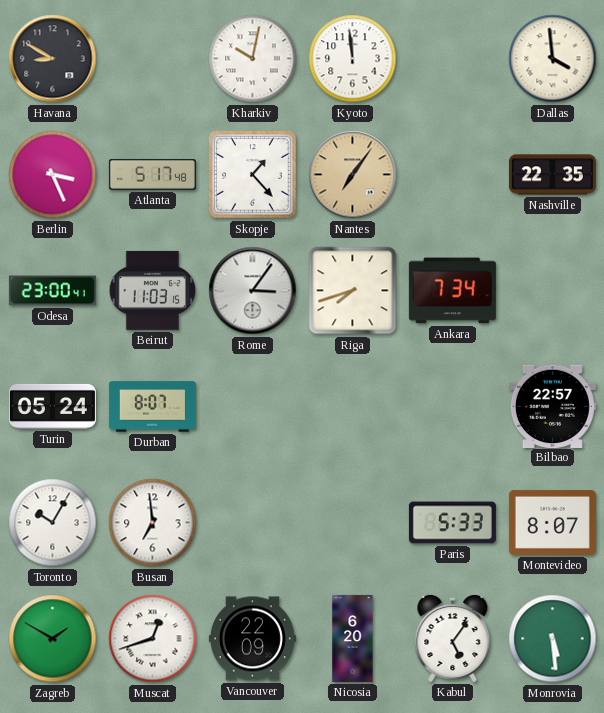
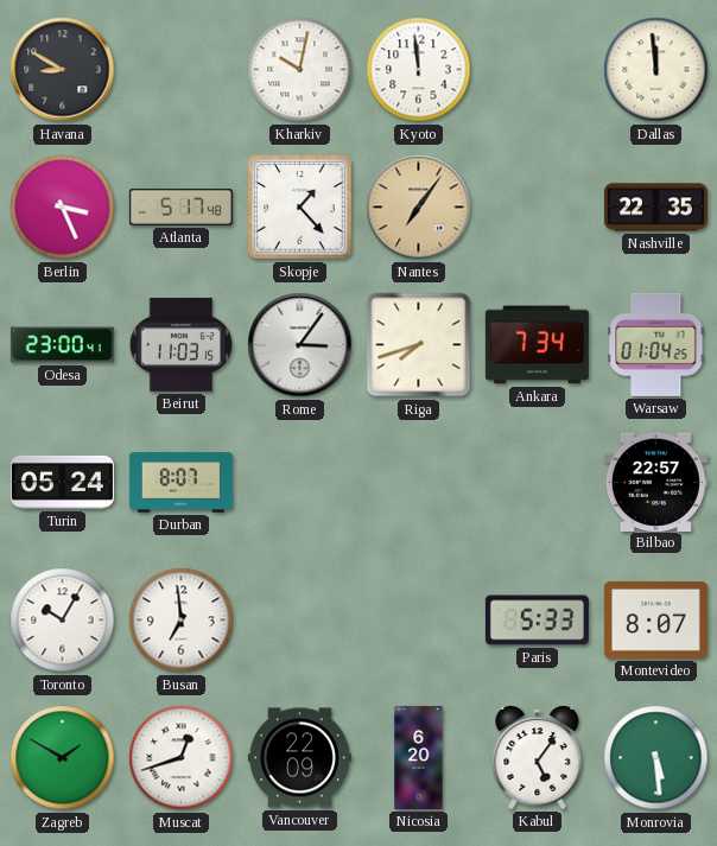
Dallas: 3:59 -> 11:59
Warsaw: none -> 01:04
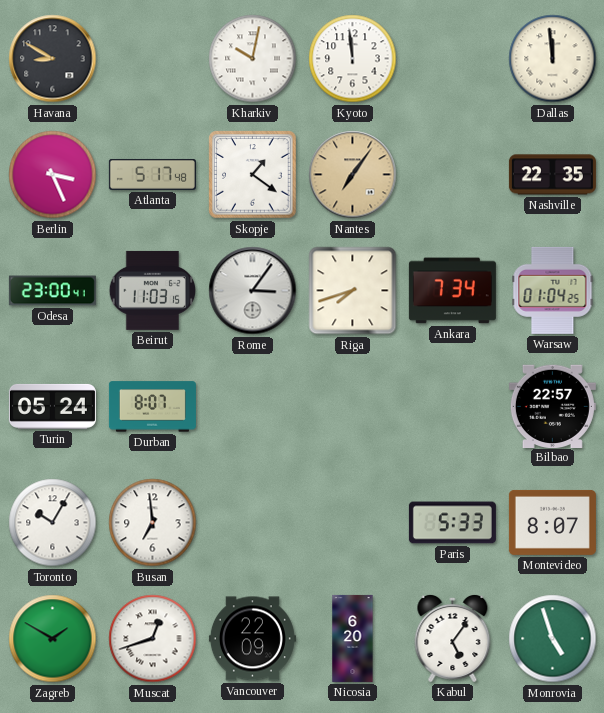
Skopje: 1:23 -> 1:21
Monrovia: 5:29 -> 4:57
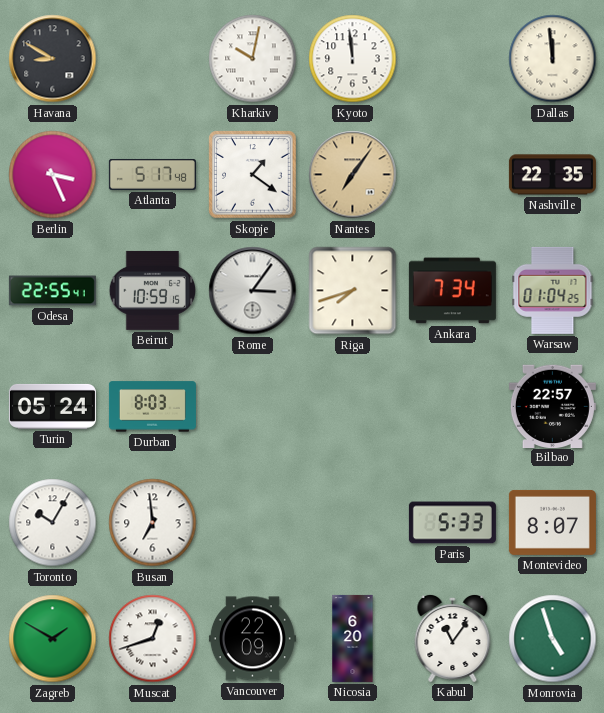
Odesa: 23:00 -> 22:55
Beirut: 11:03 -> 10:59
Durban: 8:07 -> 8:03
Kabul: 5:06 -> 11:06
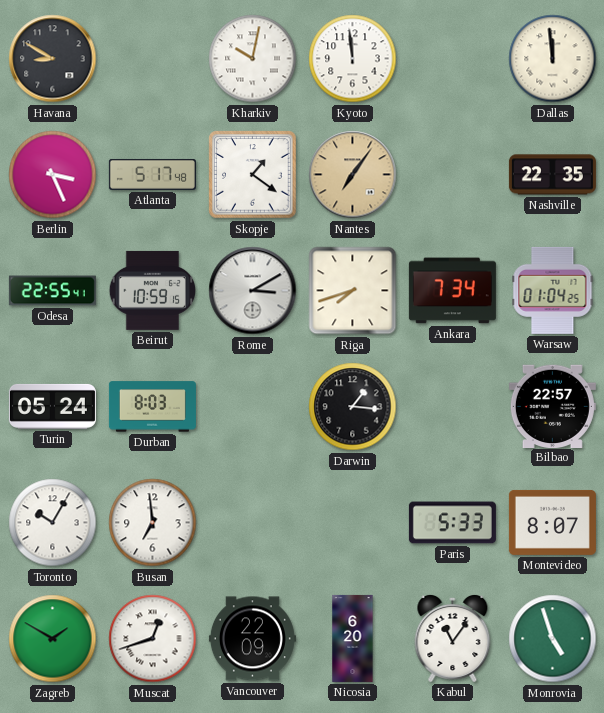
Rome: 3:06 -> 3:10
Darwin: none -> 1:16
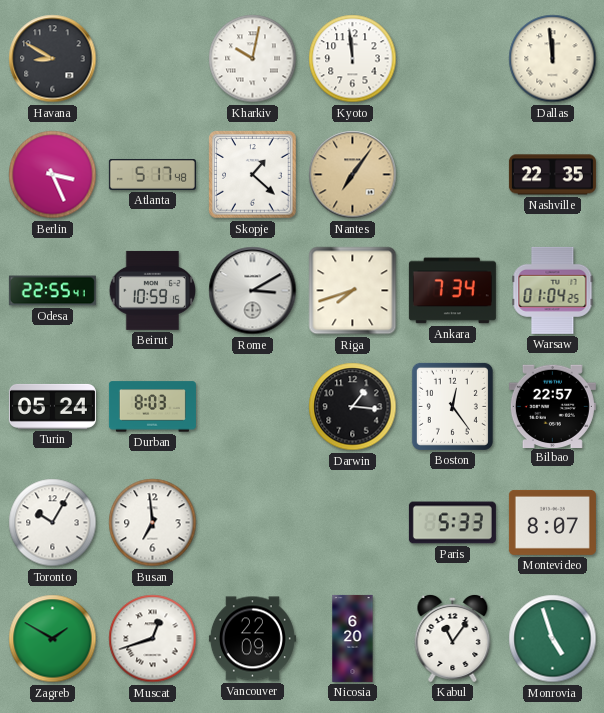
Skopje: 1:21 -> 1:22
Boston: none -> 12:24
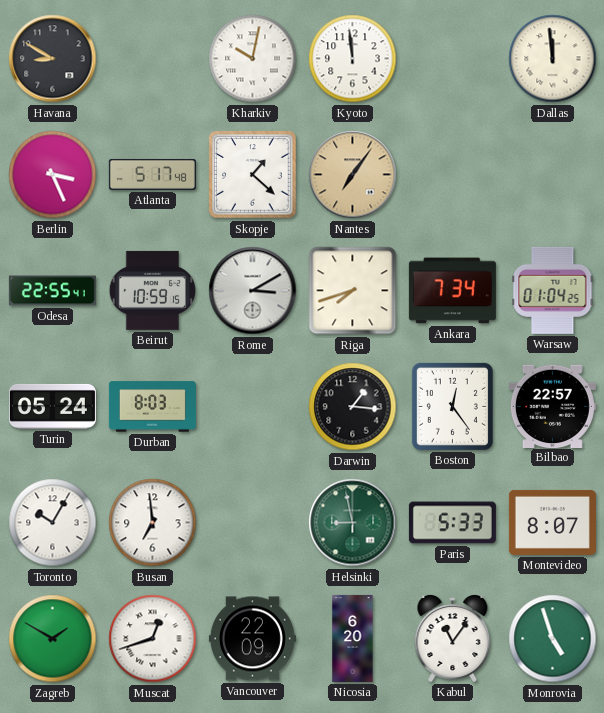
Nashville: 22:35 -> none
Helsinki: none -> 8:58
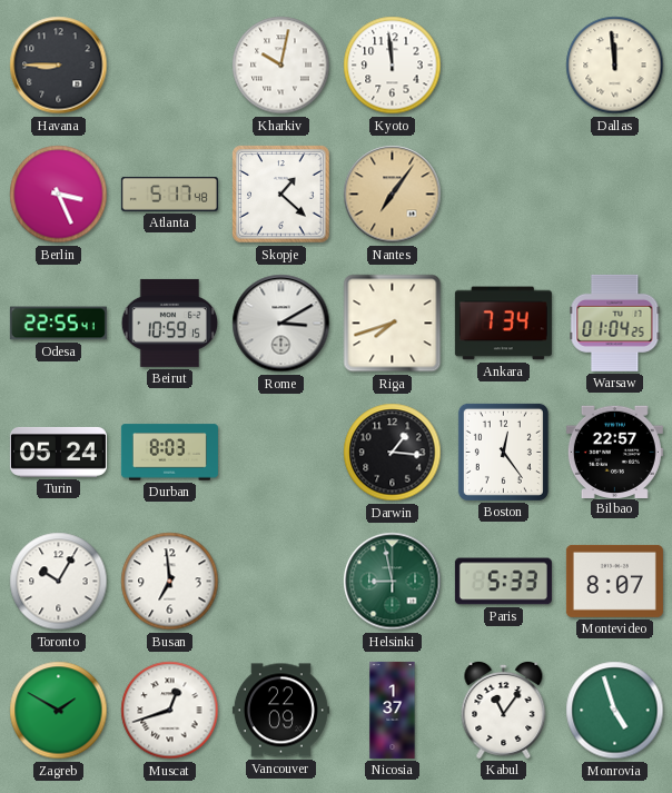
Havana: 8:50 -> 8:45
Nicosia: 6:20 -> 1:37
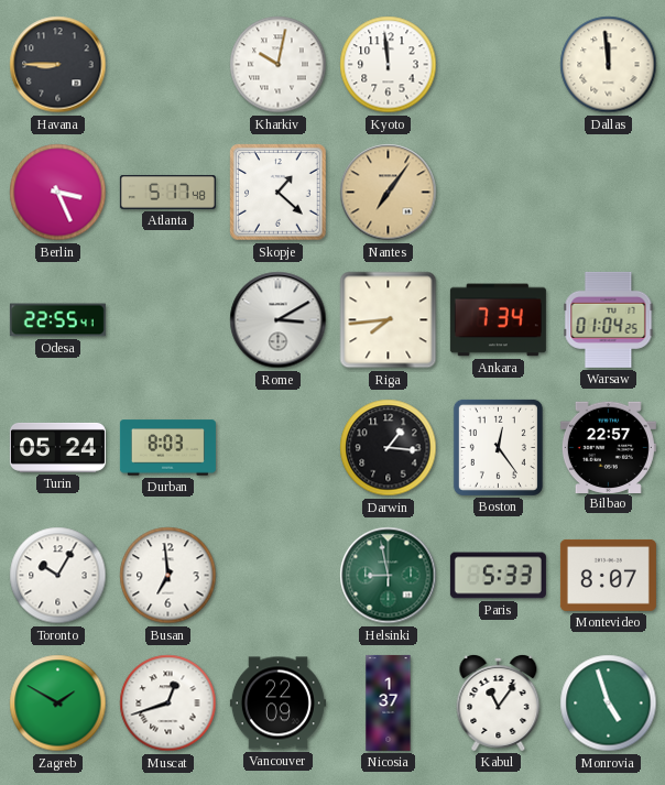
Beirut: 10:59 -> none
Riga: 7:42 -> 7:44
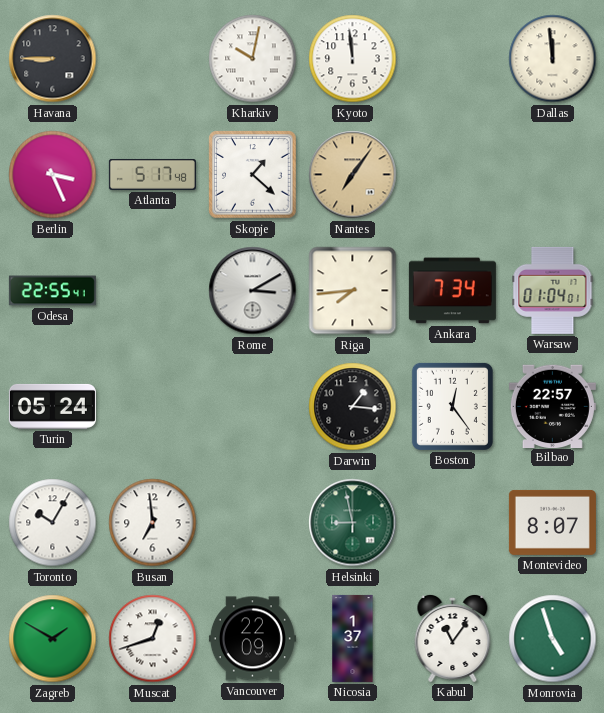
Warsaw: 01:04:25 -> 01:04:01
Durban: 8:03 -> none
Paris: 5:33 -> none
